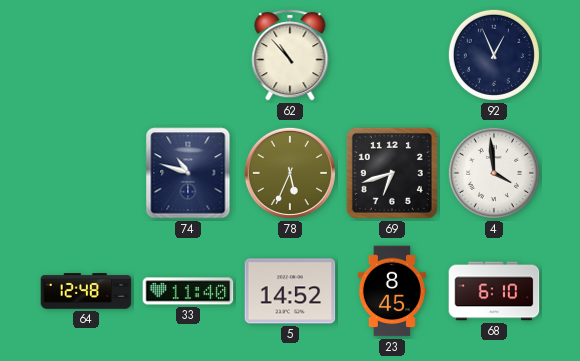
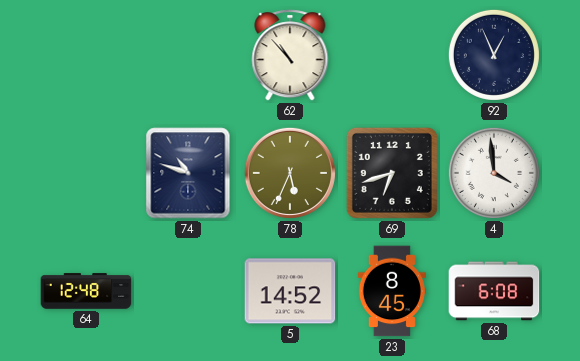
33: 11:40 -> none
68: 6:10 -> 6:08
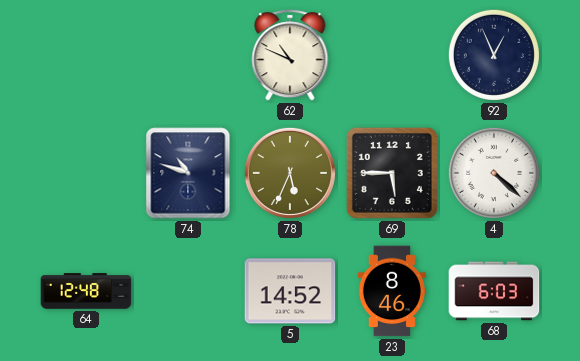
62: 10:53 -> 10:49
69: 6:42 -> 5:45
4: 3:59 -> 4:22
23: 8:45 -> 8:46
68: 6:08 -> 6:03
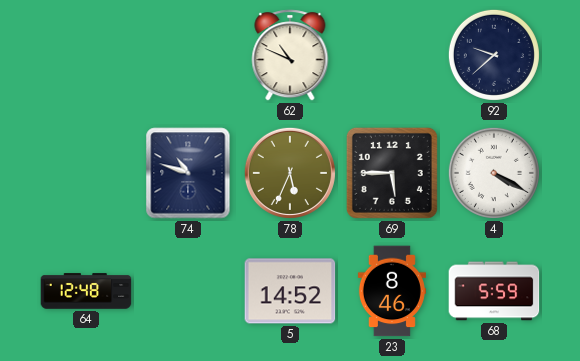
92: 12:56 -> 9:38
4: 4:22 -> 4:20
68: 6:03 -> 5:59
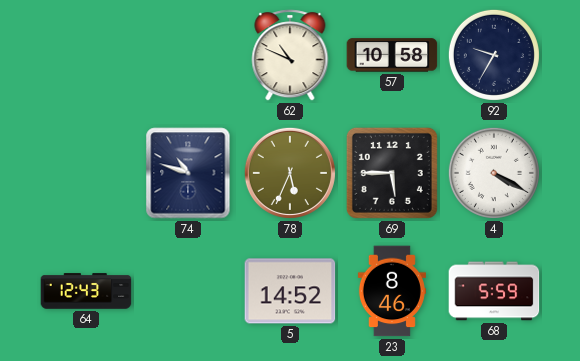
57: none -> 10:58
92: 9:38 -> 9:35
64: 12:48 -> 12:43
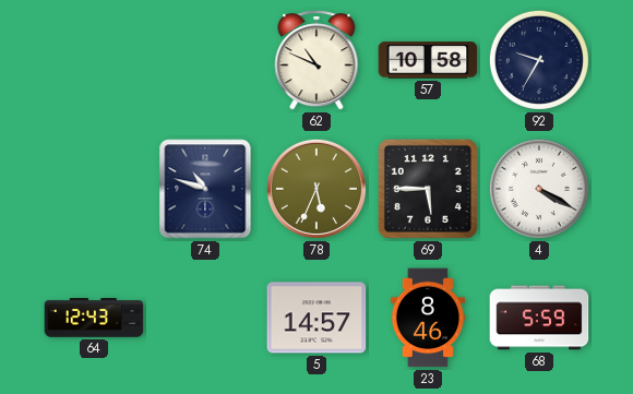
5: 14:52 -> 14:57
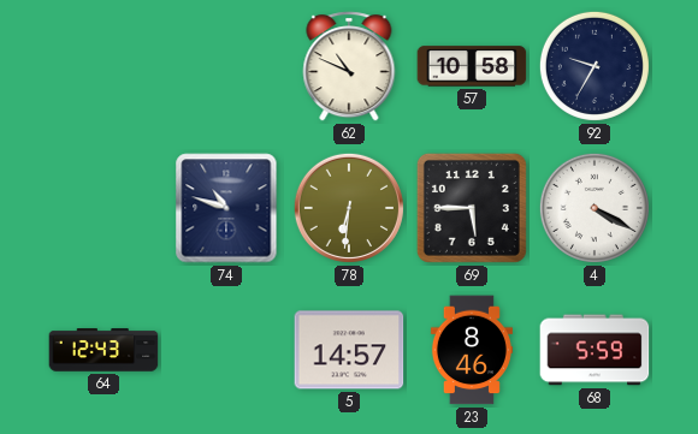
78: 5:34 -> 6:31
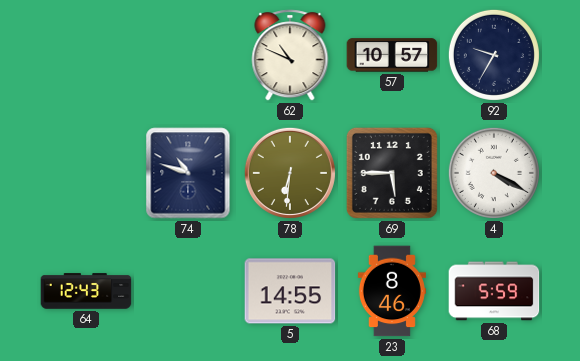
57: 10:58 -> 10:57
5: 14:57 -> 14:55
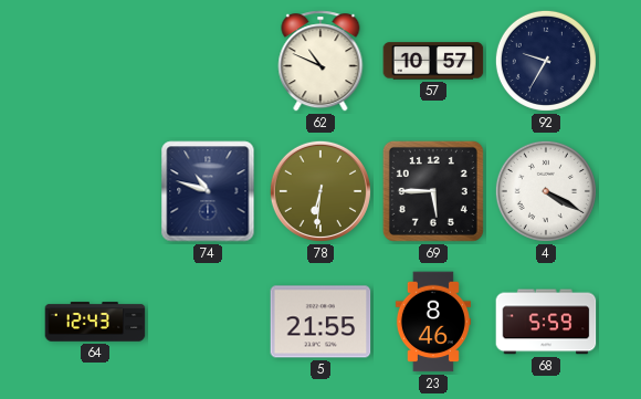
5: 14:55 -> 21:55
